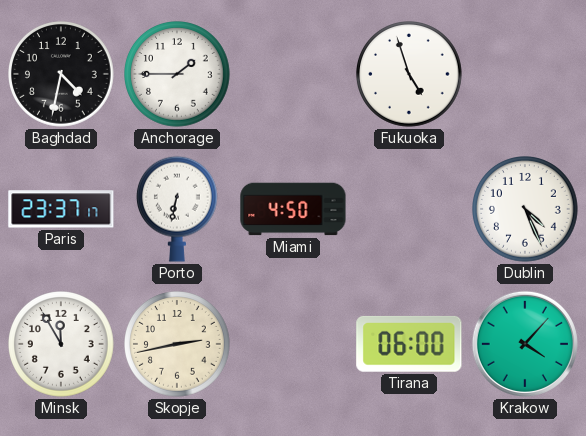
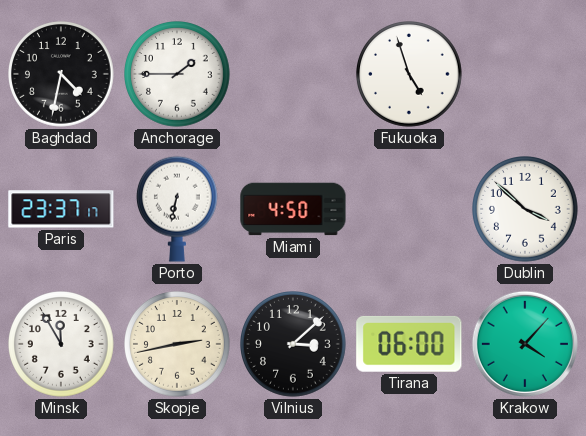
Dublin: 4:26 -> 3:52
Vilnius: none -> 3:08
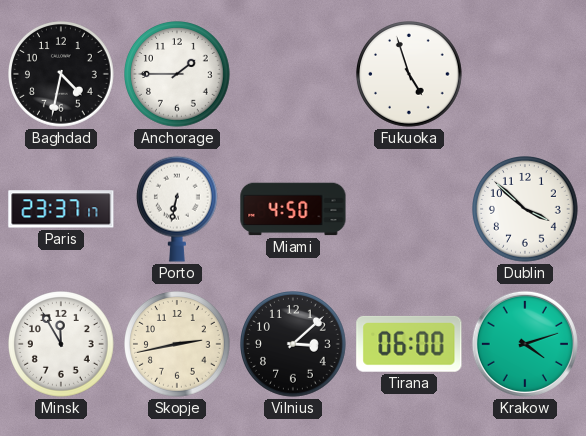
Krakow: 4:07 -> 4:12
